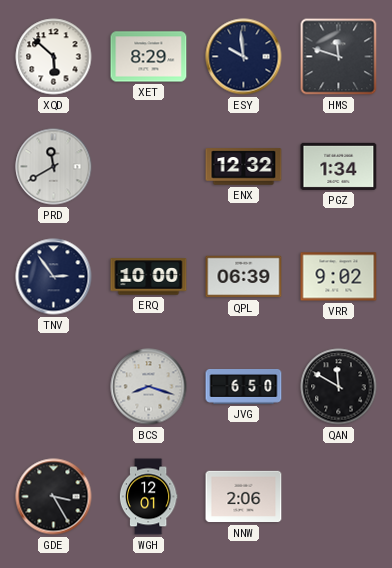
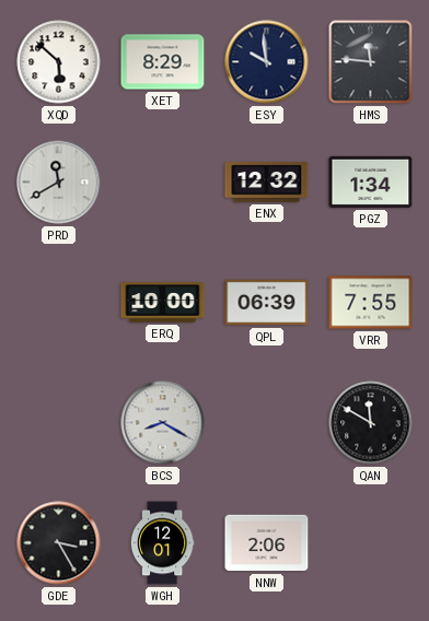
HMS: 11:48 -> 11:46
TNV: 2:54 -> none
VRR: 9:02 -> 7:55
BCS: 8:18 -> 8:20
JVG: 6:50 -> none
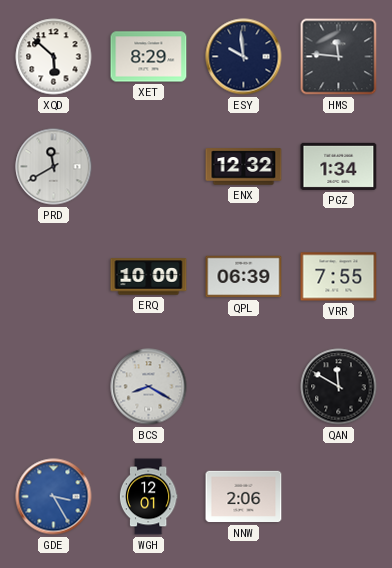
GDE dial: black -> blue
